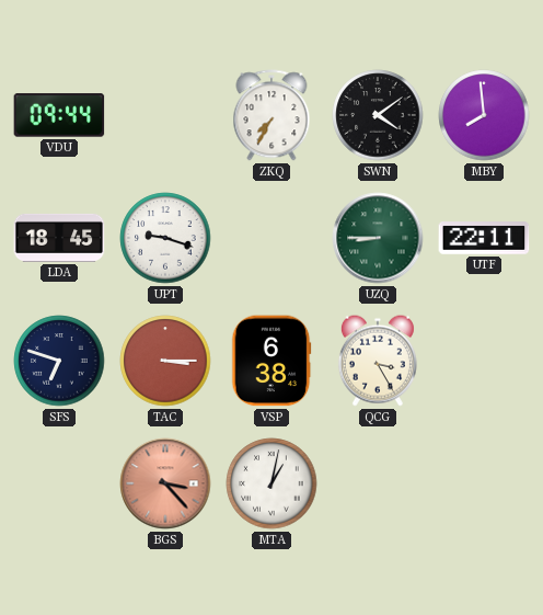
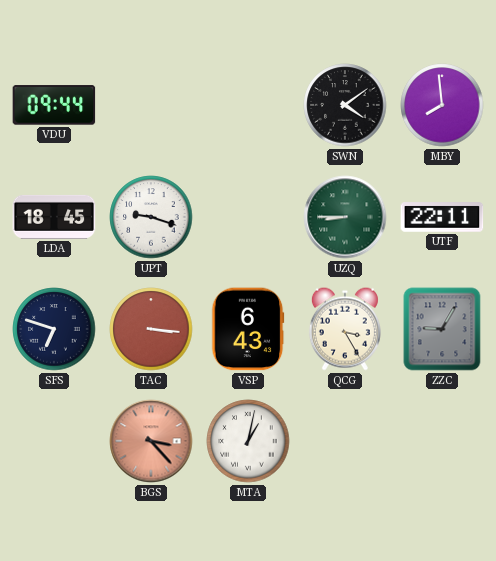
ZKQ: 7:35 -> none
TAC: 3:15 -> 3:16
VSP: 6:38 -> 6:43
ZZC: none -> 9:05
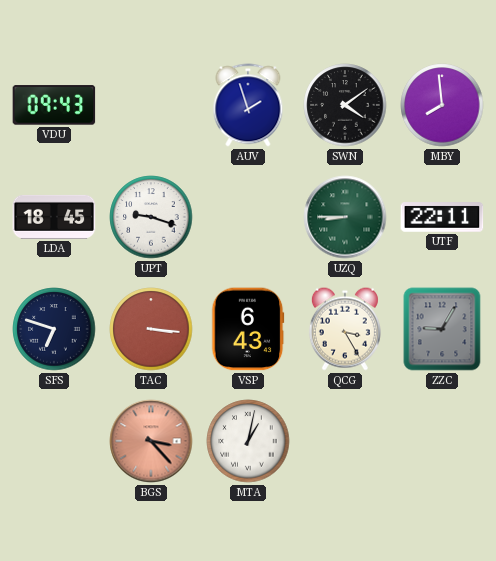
VDU: 09:44 -> 09:43
AUV: none -> 1:57
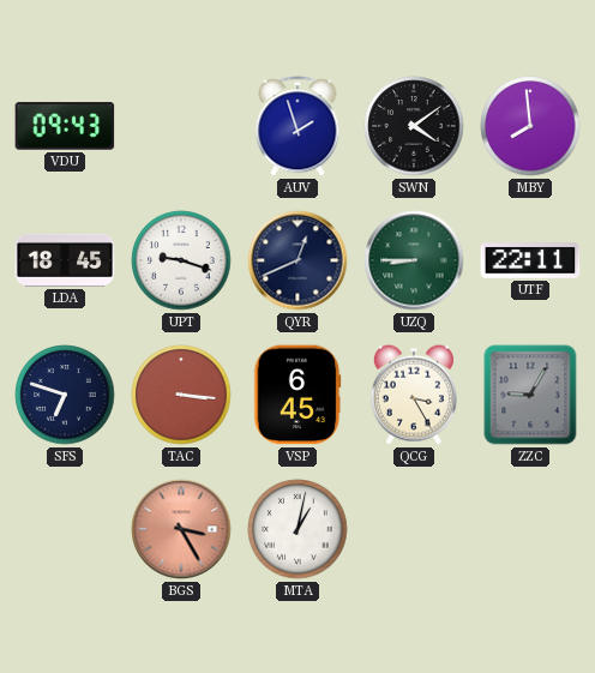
QYR: none -> 12:41
VSP: 6:43 -> 6:45
BGS: 3:23 -> 3:25
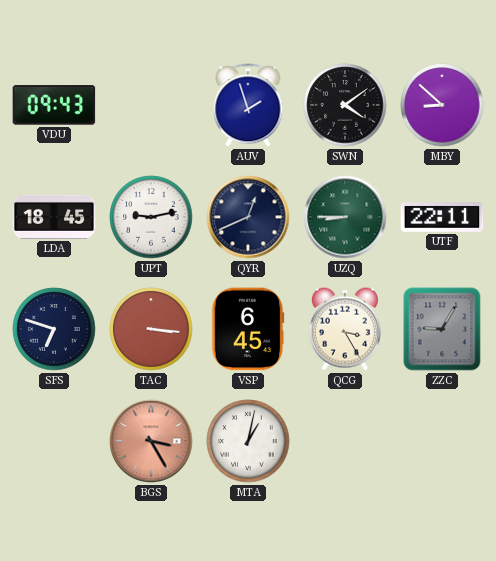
MBY: 7:59 -> 8:52
UPT: 9:18 -> 9:13
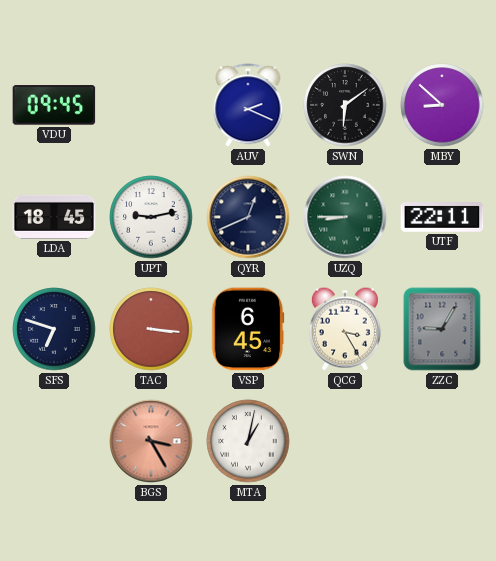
VDU: 09:43 -> 09:45
AUV: 1:57 -> 2:19
SWN: 4:09 -> 6:09
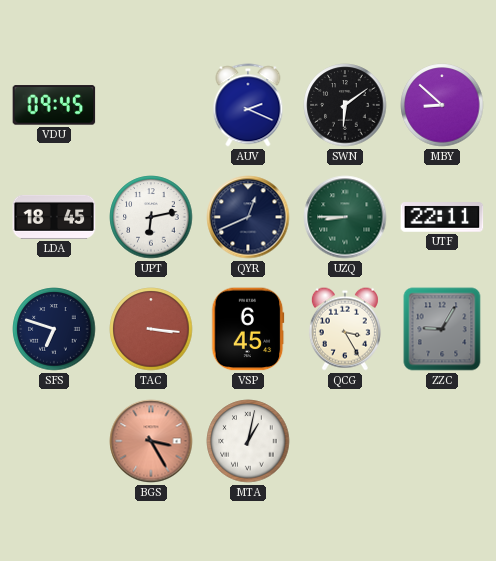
UPT: 9:13 -> 6:13
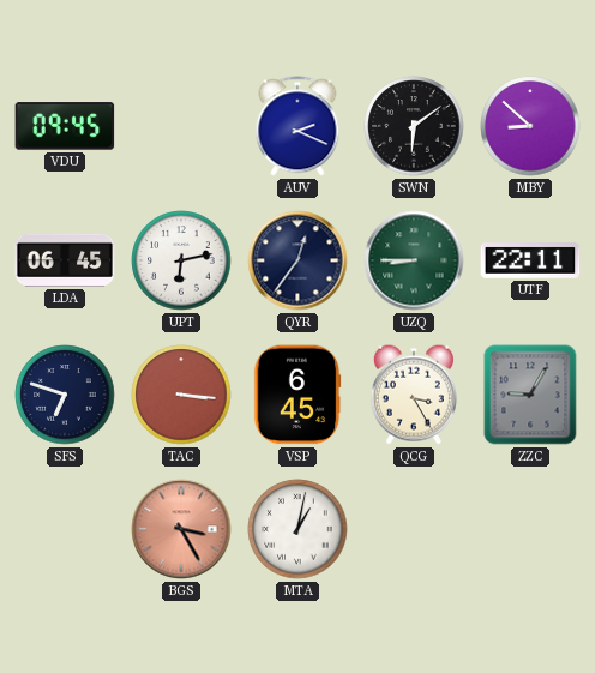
LDA: 18:45 -> 06:45
QYR: 12:41 -> 12:36
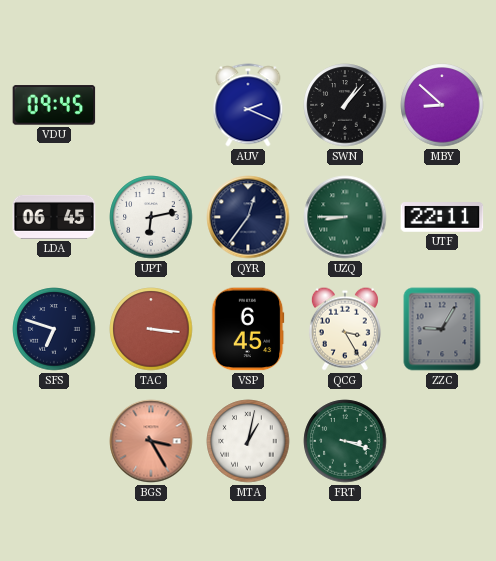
SWN: 6:09 -> 1:07
FRT: none -> 3:18
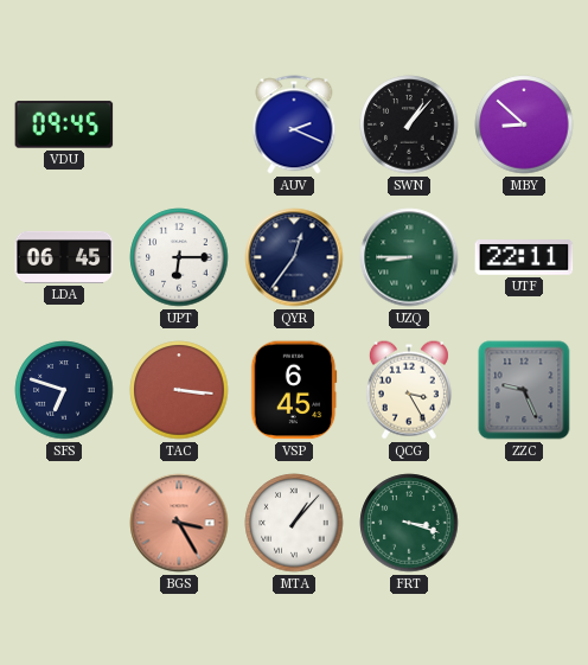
UPT: 6:13 -> 6:15
ZZC: 9:05 -> 9:26
MTA: 1:02 -> 1:07
